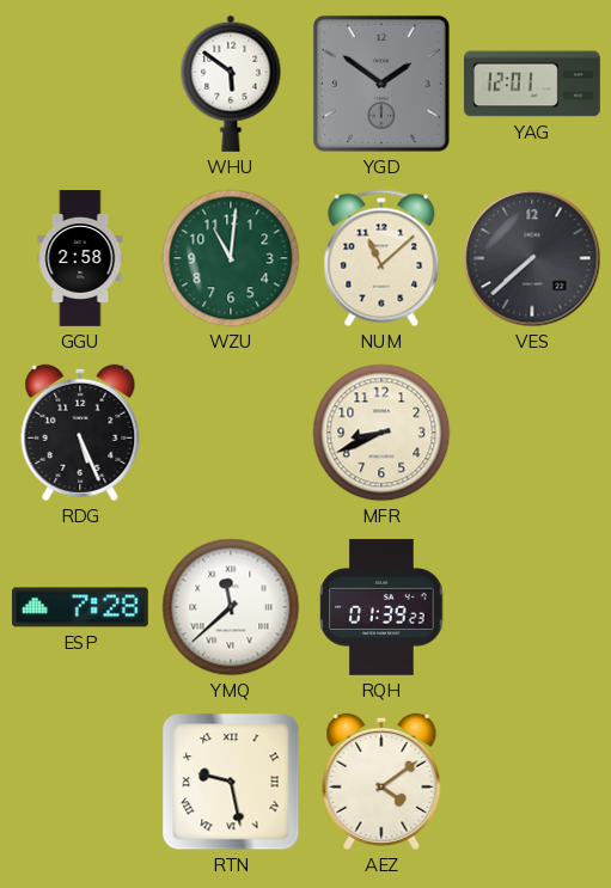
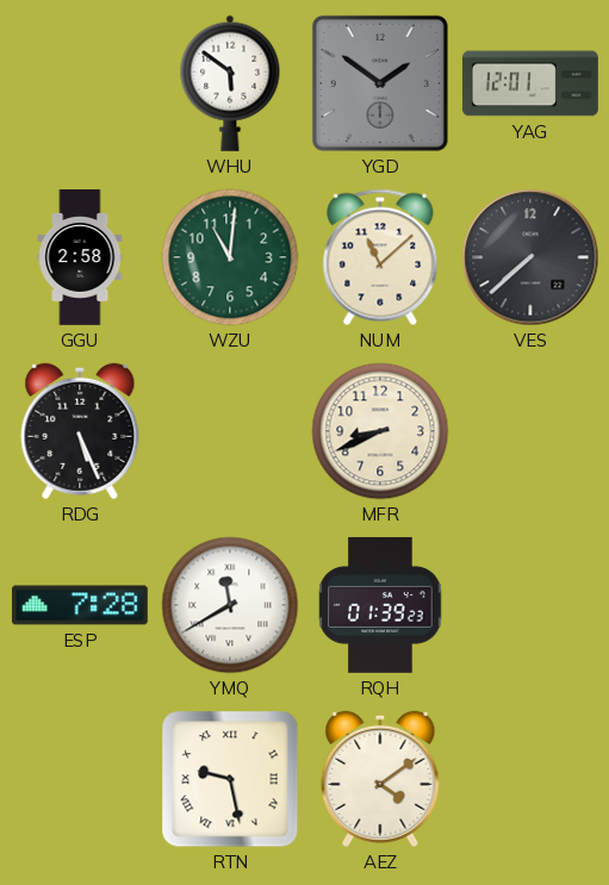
YMQ: 11:38 -> 11:40
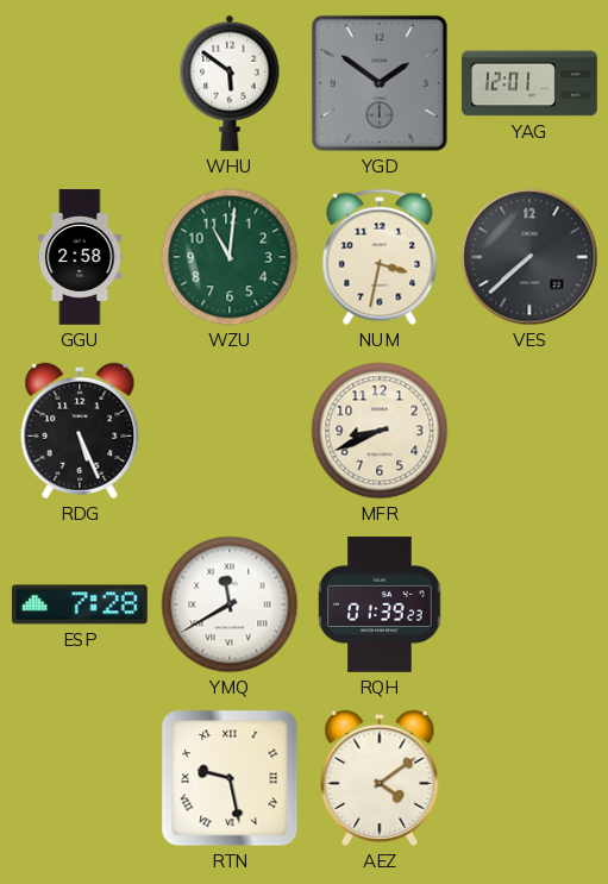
NUM: 11:08 -> 3:32
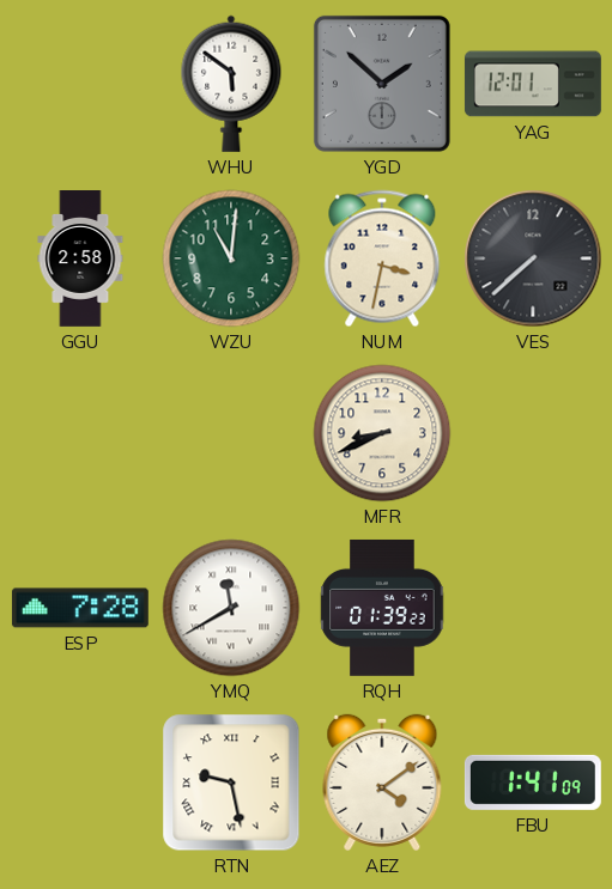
YGD: 1:51 -> 1:52
RDG: 5:26 -> none
FBU: none -> 1:41
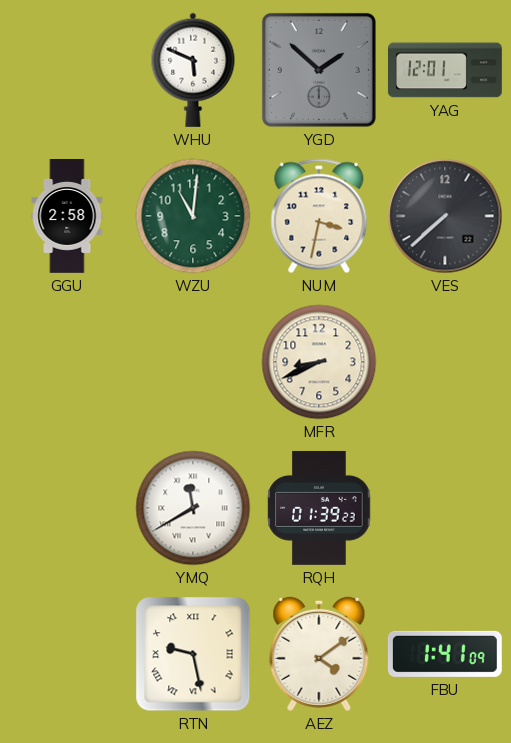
WHU: 5:51 -> 5:49
ESP: 7:28 -> none
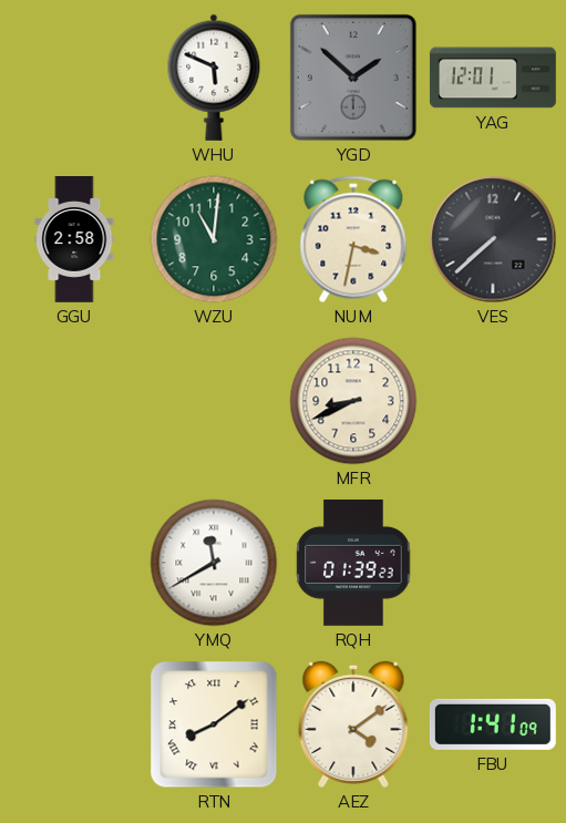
RTN: 9:28 -> 8:09
